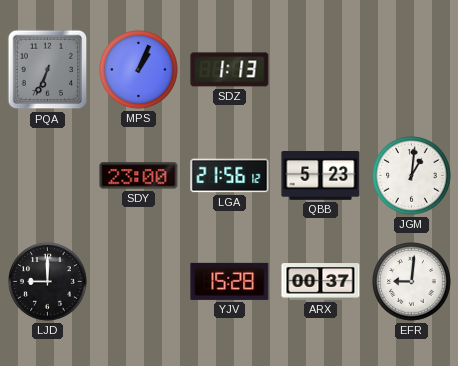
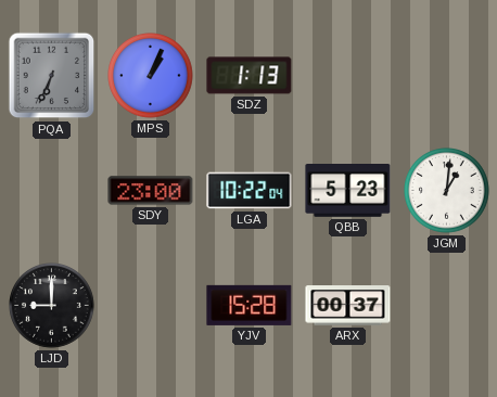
LGA: 21:56 -> 10:22
EFR: 9:01 -> none
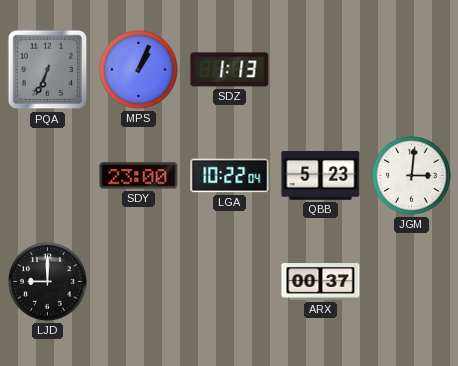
JGM: 1:01 -> 3:01
YJV: 15:28 -> none
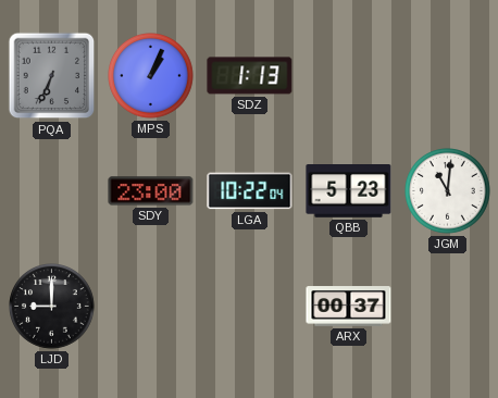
JGM: 3:01 -> 11:01
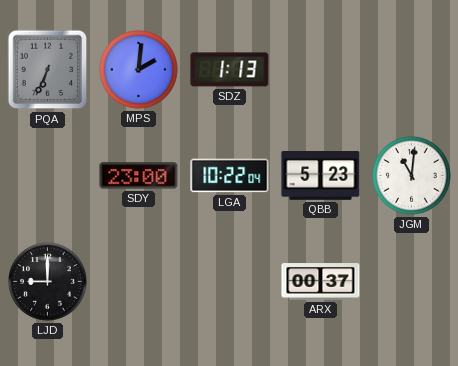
MPS: 1:04 -> 2:01
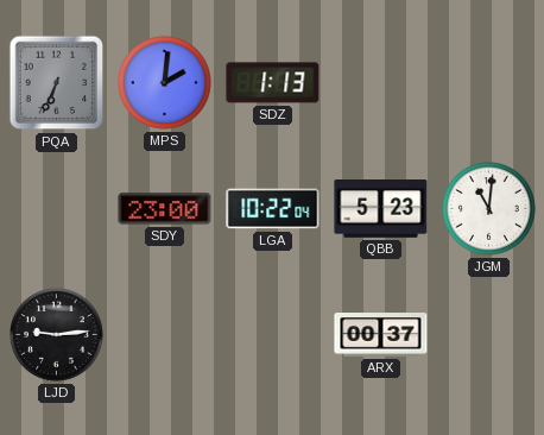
LJD: 9:00 -> 9:14
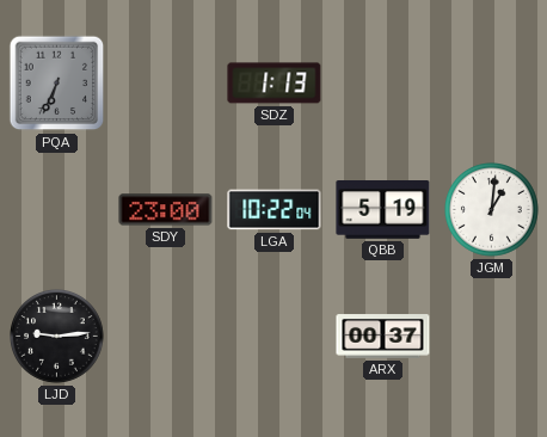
MPS: 2:01 -> none
QBB: 5:23 -> 5:19
JGM: 11:01 -> 1:01
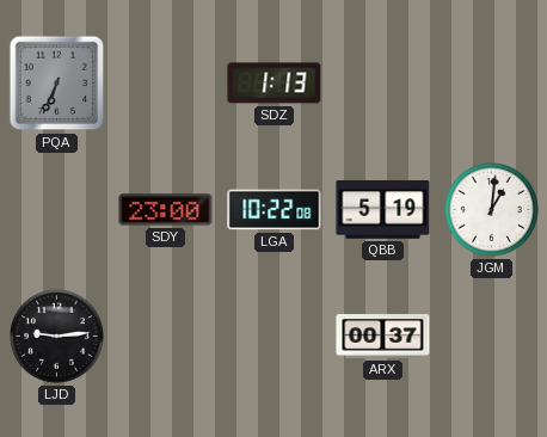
LGA: 10:22:04 -> 10:22:08
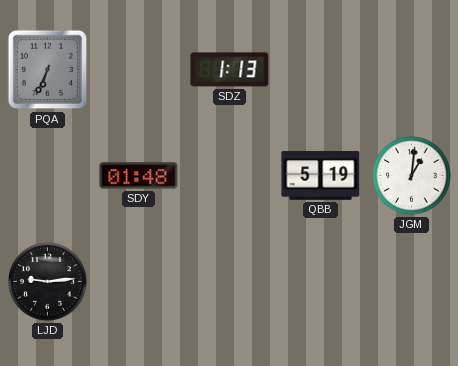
SDY: 23:00 -> 01:48
LGA: 10:22 -> none
ARX: 00:37 -> none
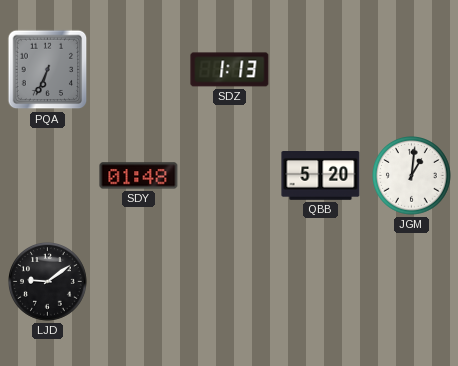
QBB: 5:19 -> 5:20
LJD: 9:14 -> 9:09
